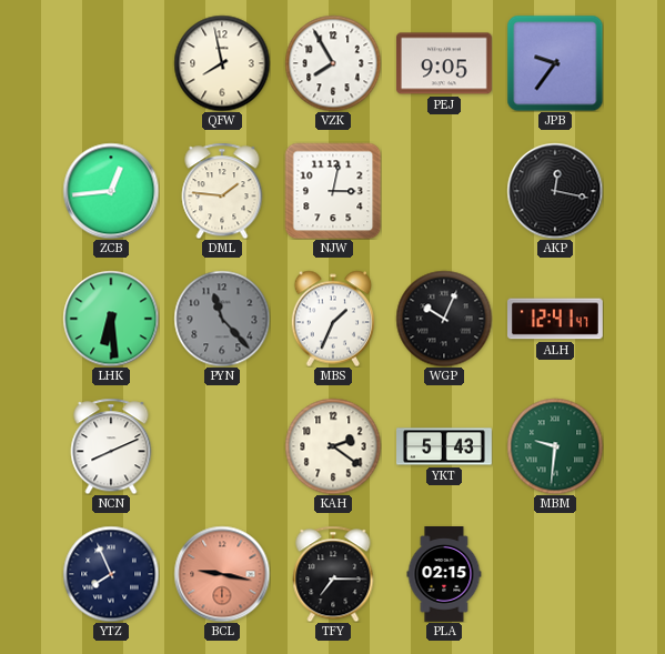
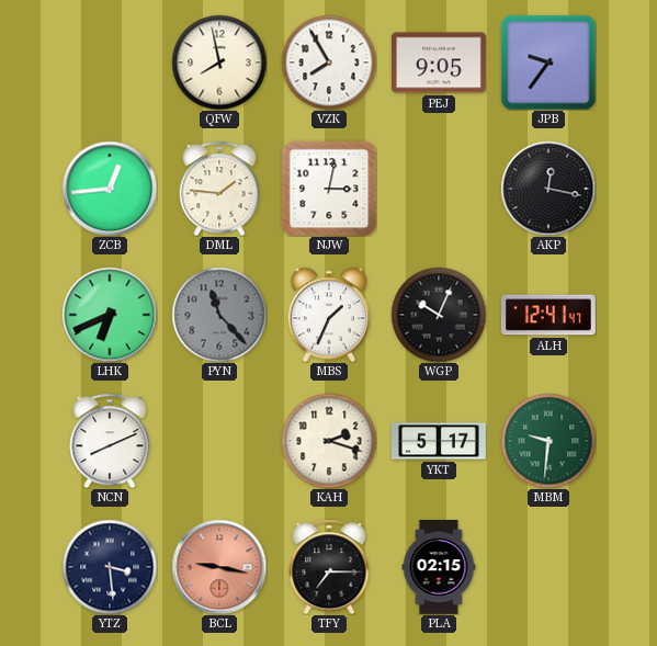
LHK: 6:29 -> 6:41
KAH: 2:21 -> 2:18
YKT: 5:43 -> 5:17
YTZ: 7:56 -> 3:29
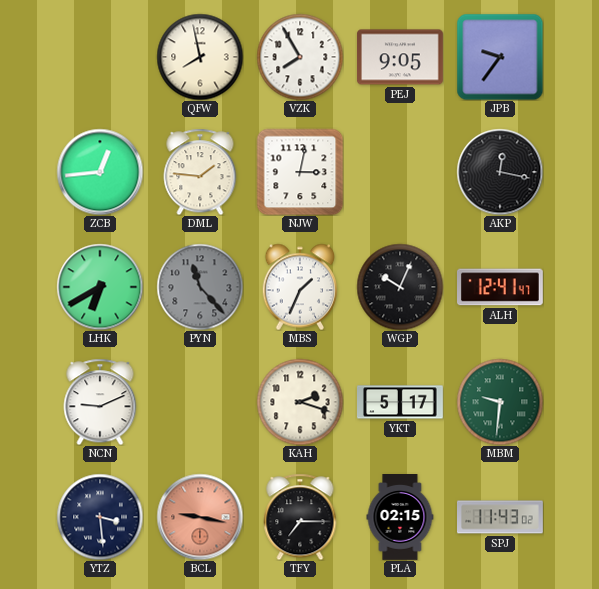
LHK: 6:41 -> 6:40
NCN: 8:11 -> 9:11
SPJ: none -> 11:43
